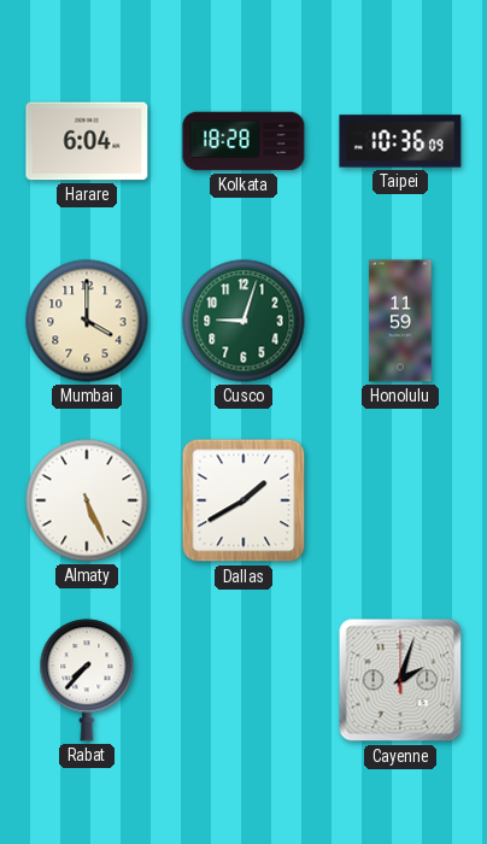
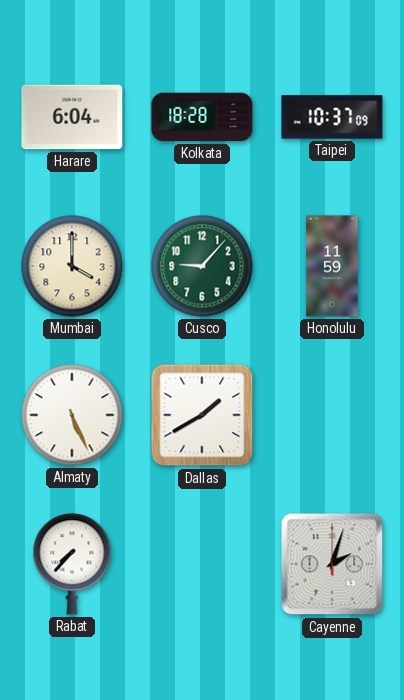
Taipei: 10:36 -> 10:37
Cusco: 9:03 -> 9:07
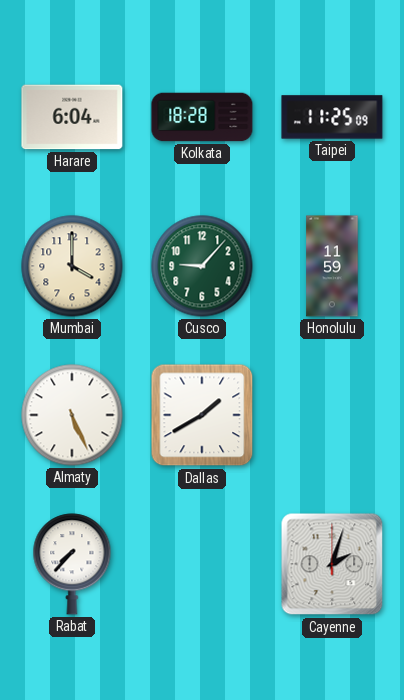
Taipei: 10:37 -> 11:25
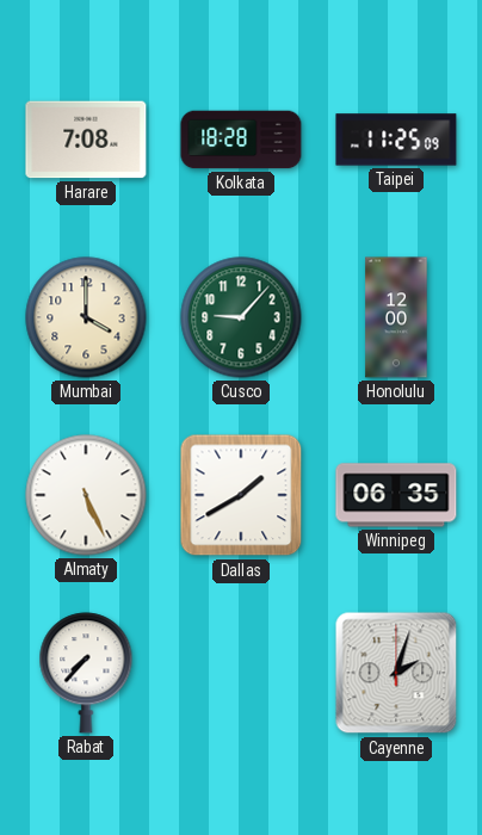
Harare: 6:04 -> 7:08
Honolulu: 11:59 -> 12:00
Winnipeg: none -> 06:35
